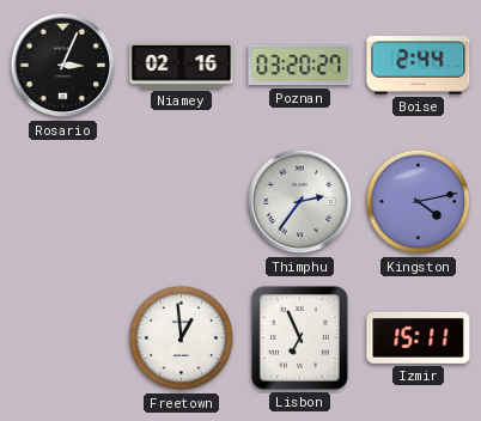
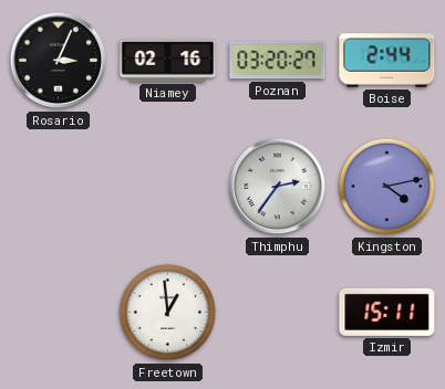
Lisbon: 6:56 -> none
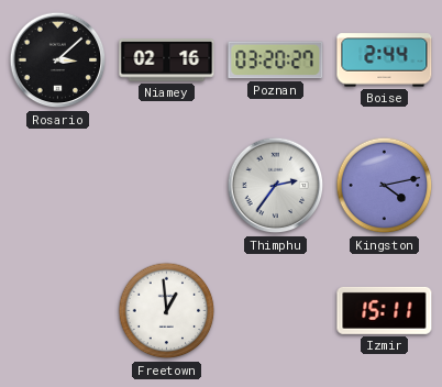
Rosario: 3:04 -> 3:08
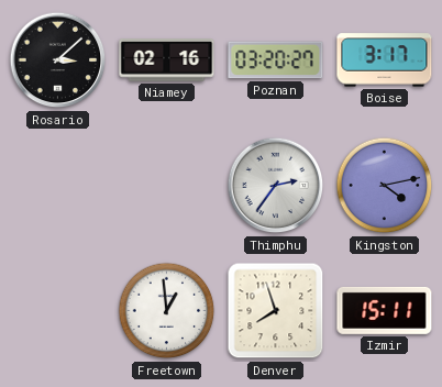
Boise: 2:44 -> 3:17
Denver: none -> 7:57
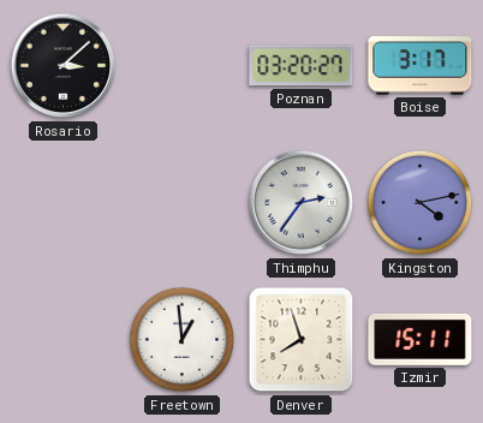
Niamey: 02:16 -> none
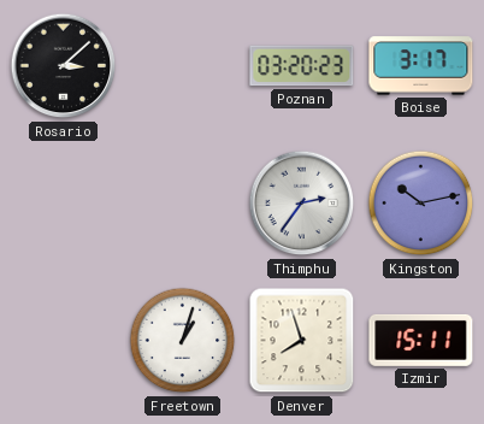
Poznan: 03:20:27 -> 03:20:23
Kingston: 4:13 -> 10:13
Freetown: 12:59 -> 1:03
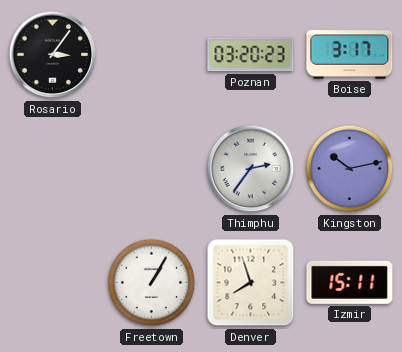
Rosario: 3:08 -> 3:06
Freetown: 1:03 -> 1:05
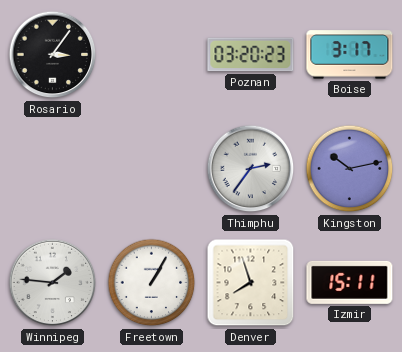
Winnipeg: none -> 1:46
